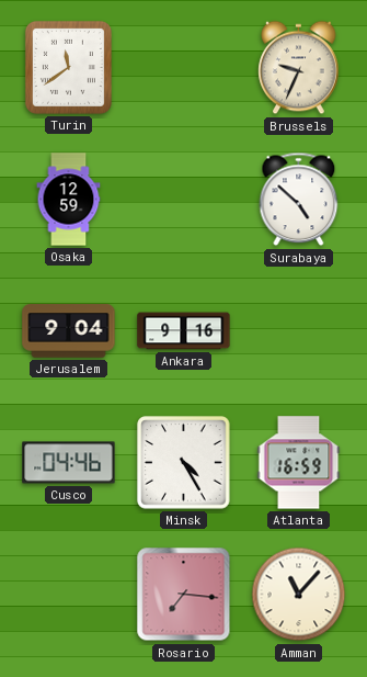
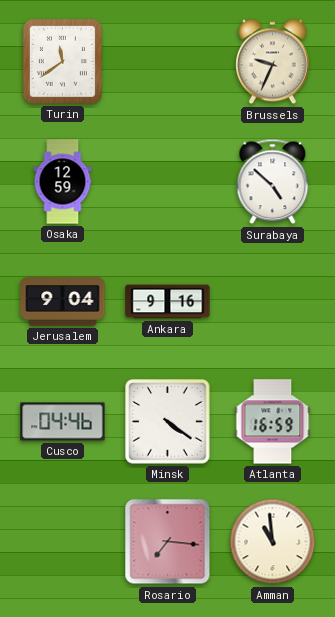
Minsk: 4:25 -> 4:21
Amman: 11:07 -> 10:59
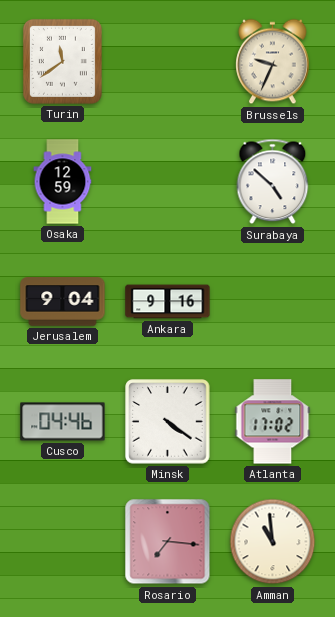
Atlanta: 16:59 -> 17:02
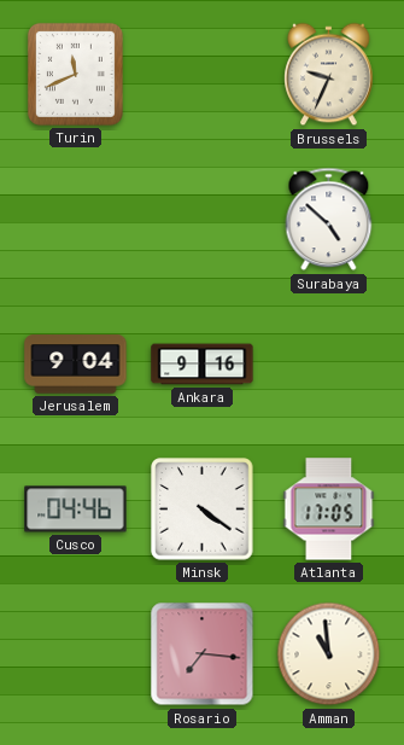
Turin: 11:39 -> 11:41
Osaka: 12:59 -> none
Atlanta: 17:02 -> 17:05
